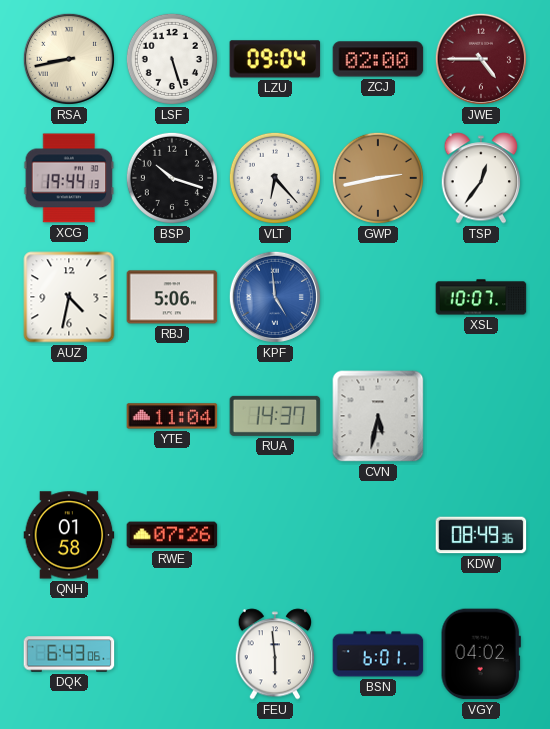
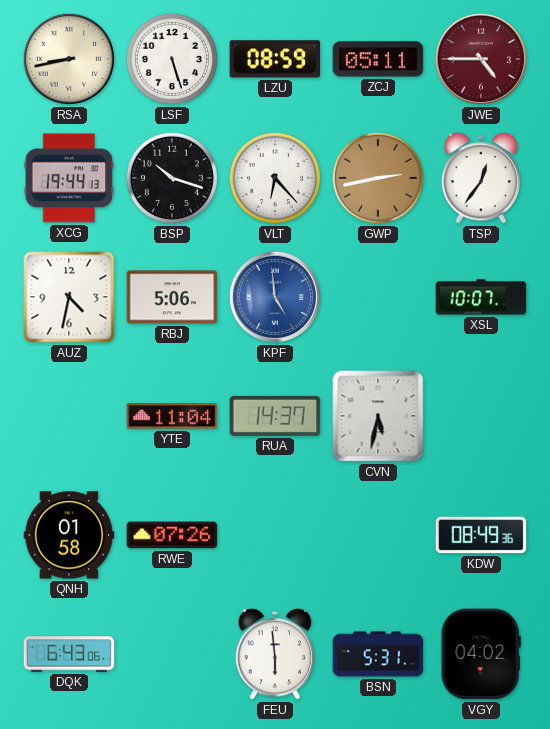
LZU: 09:04 -> 08:59
ZCJ: 02:00 -> 05:11
BSN: 6:01 -> 5:31
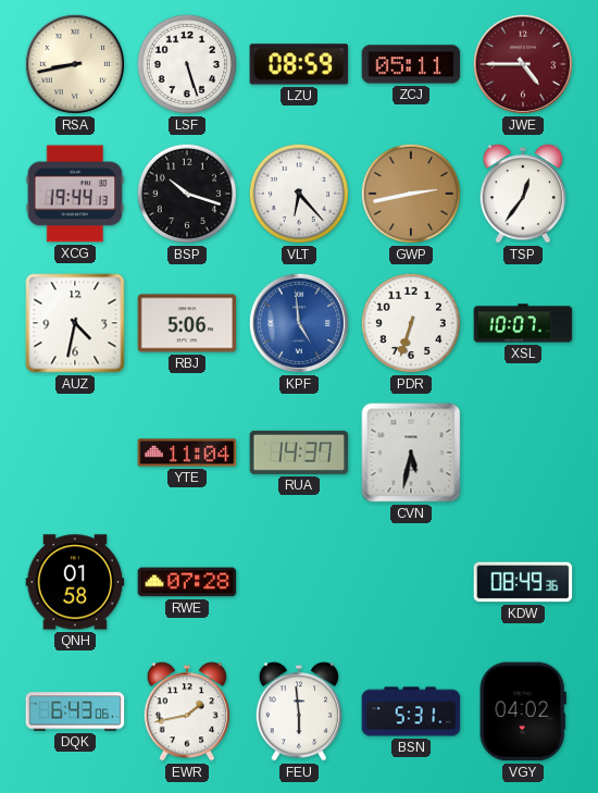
PDR: none -> 6:33
RWE: 07:26 -> 07:28
EWR: none -> 1:43
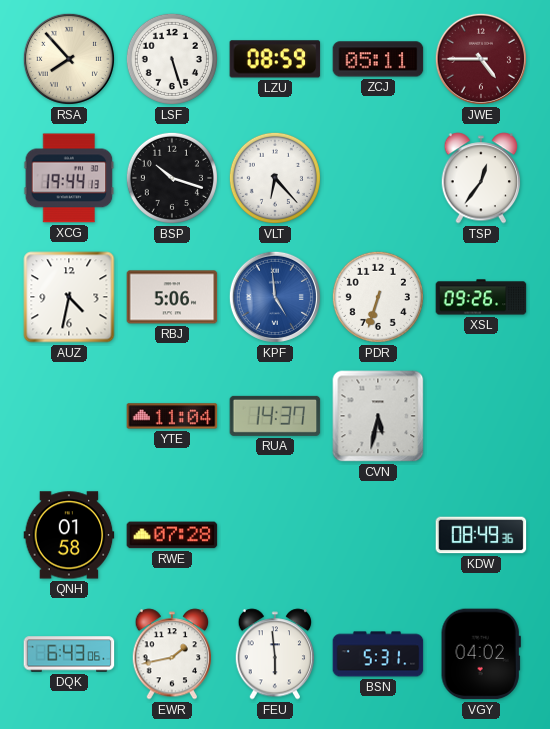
RSA: 8:43 -> 7:53
GWP: 2:43 -> none
XSL: 10:07 -> 09:26
